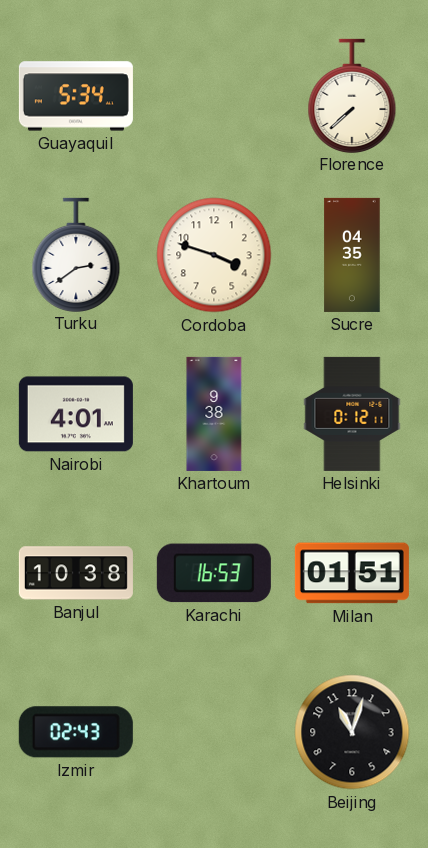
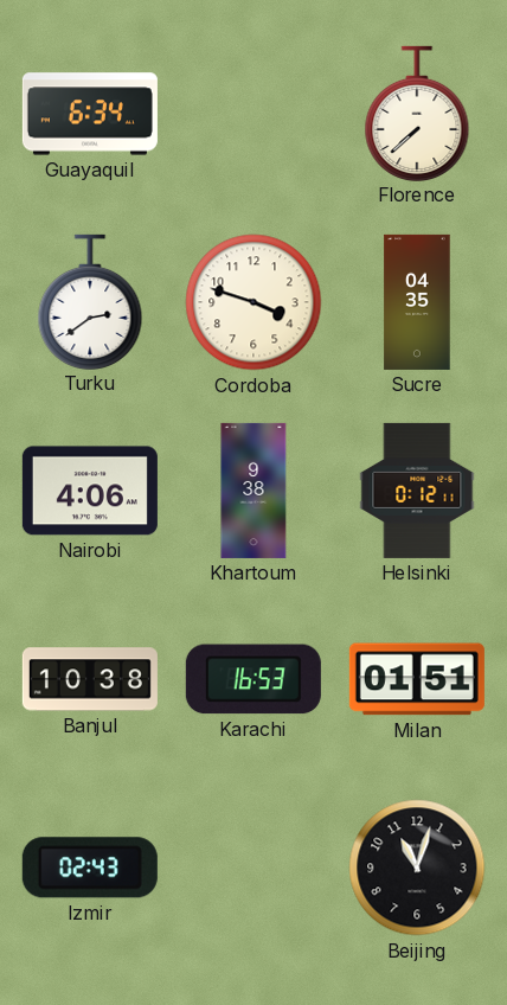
Guayaquil: 5:34 -> 6:34
Nairobi: 4:01 -> 4:06
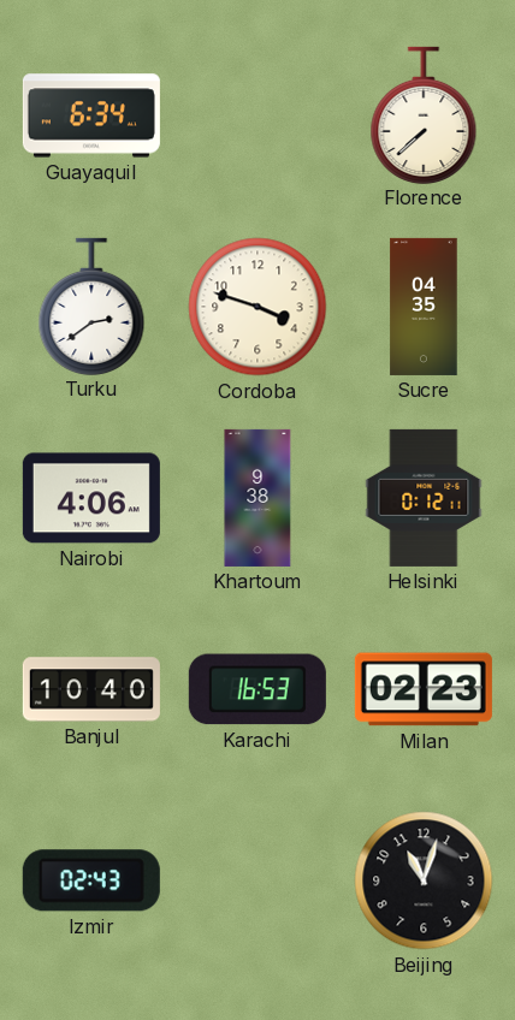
Banjul: 10:38 -> 10:40
Milan: 01:51 -> 02:23
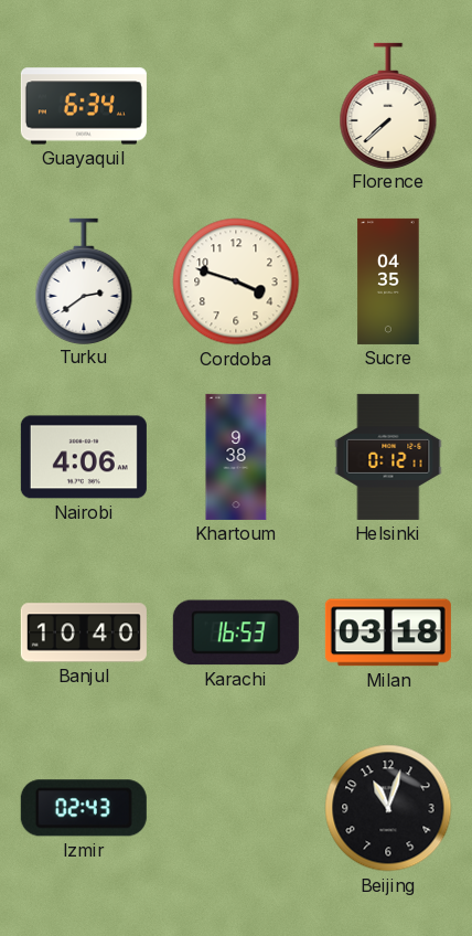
Milan: 02:23 -> 03:18
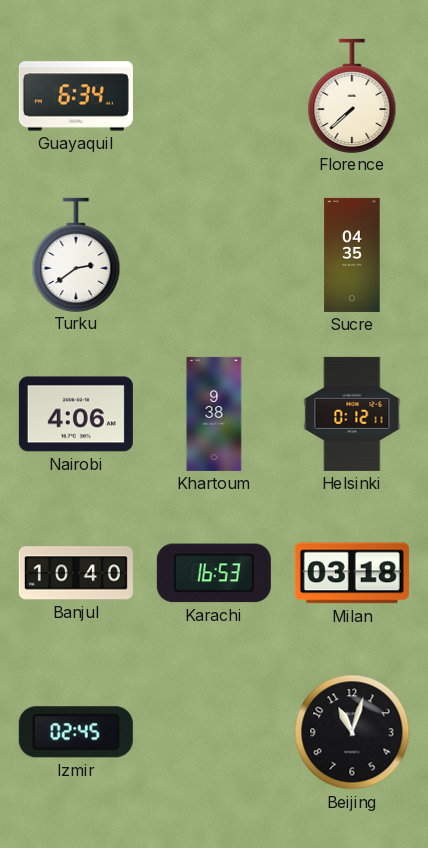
Cordoba: 3:48 -> none
Izmir: 02:43 -> 02:45
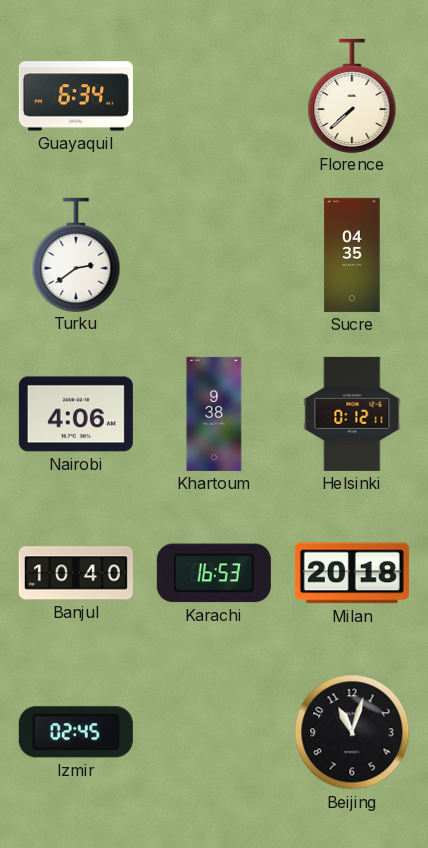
Milan: 03:18 -> 20:18
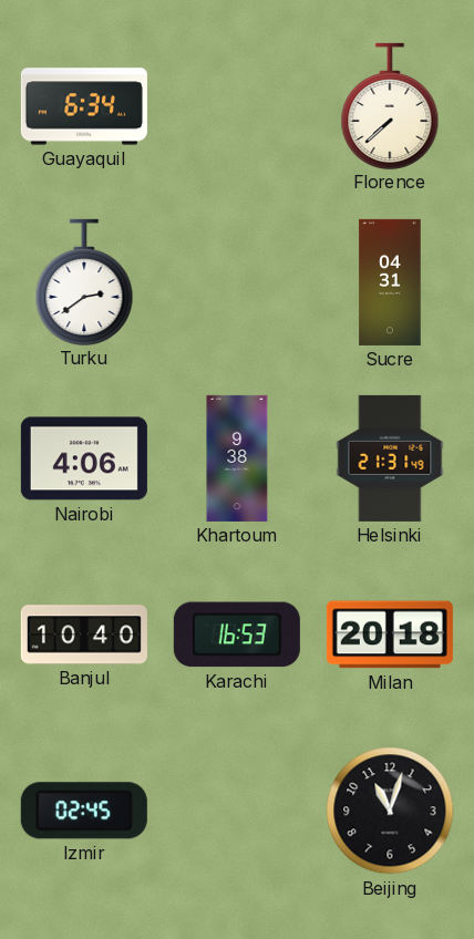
Sucre: 04:35 -> 04:31
Helsinki: 0:12 -> 21:31
